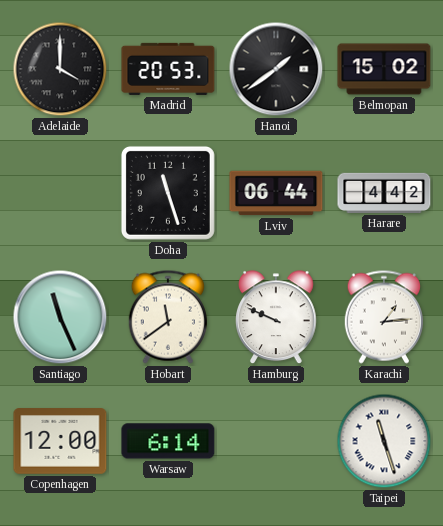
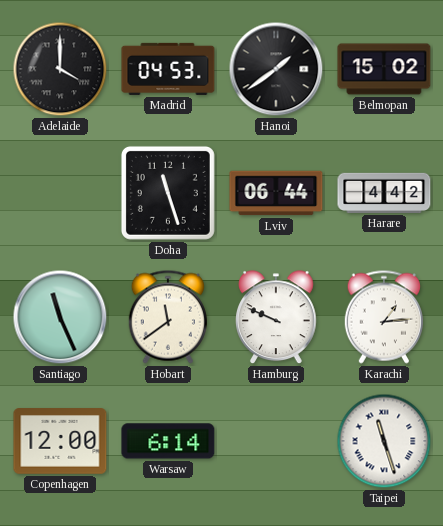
Madrid: 20:53 -> 04:53
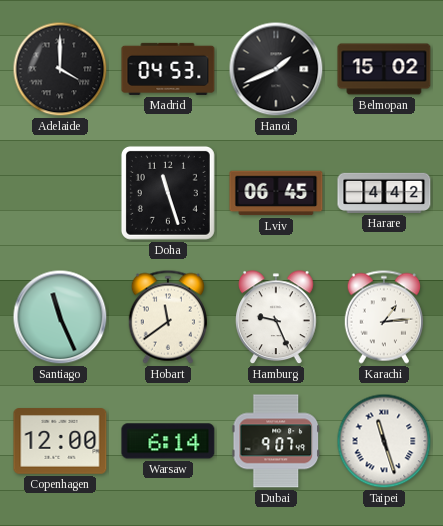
Hanoi: 1:39 -> 1:41
Lviv: 06:44 -> 06:45
Hamburg: 9:49 -> 9:26
Dubai: none -> 9:07
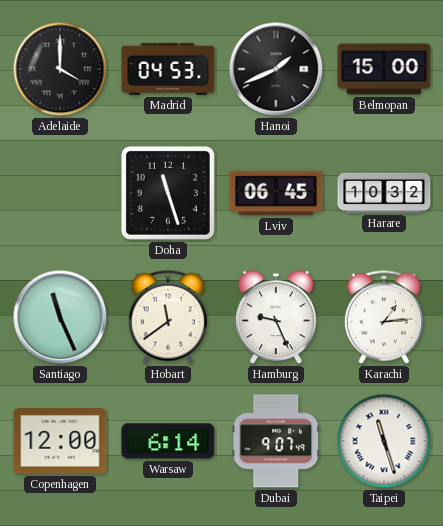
Belmopan: 15:02 -> 15:00
Harare: 4:42 -> 10:32
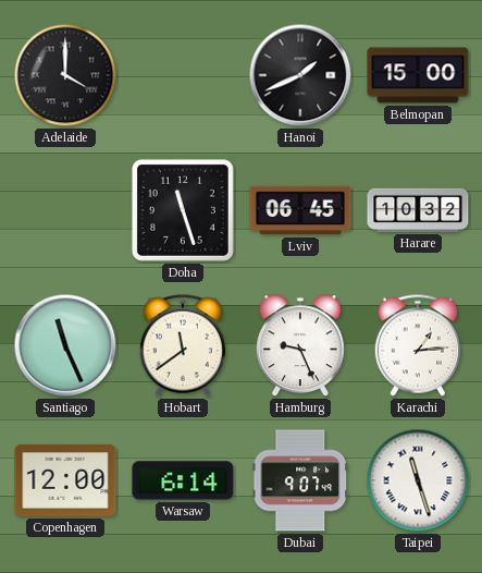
Madrid: 04:53 -> none
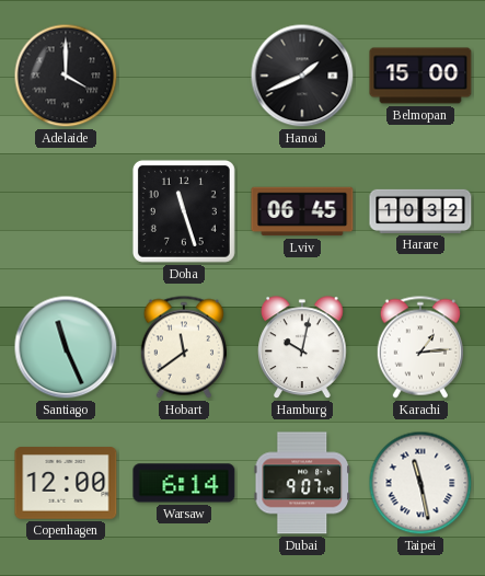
Hamburg: 9:26 -> 10:02
Taipei: 11:27 -> 11:28
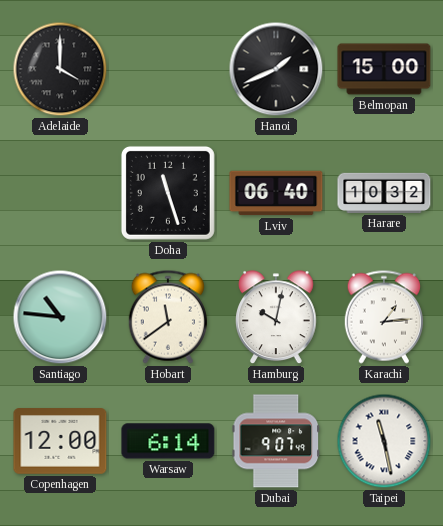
Lviv: 06:45 -> 06:40
Santiago: 11:26 -> 10:46
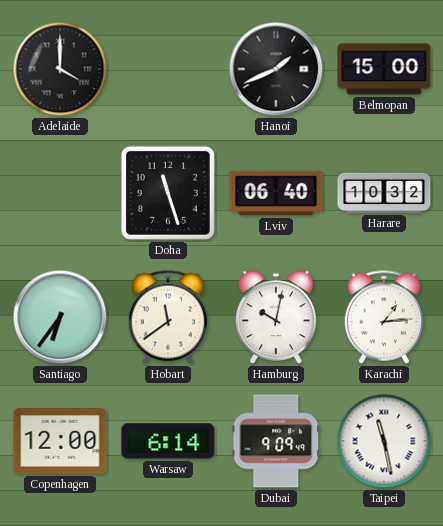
Santiago: 10:46 -> 6:36
Dubai: 9:07 -> 9:09
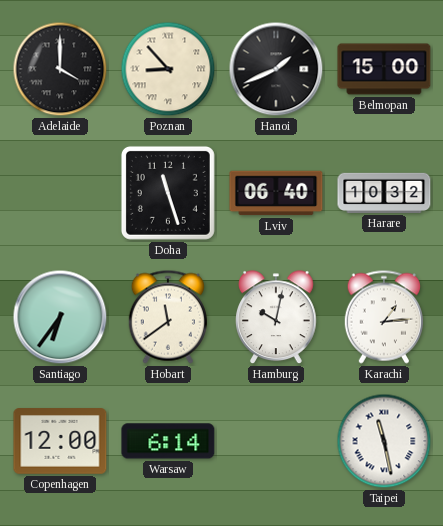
Poznan: none -> 8:53
Dubai: 9:09 -> none
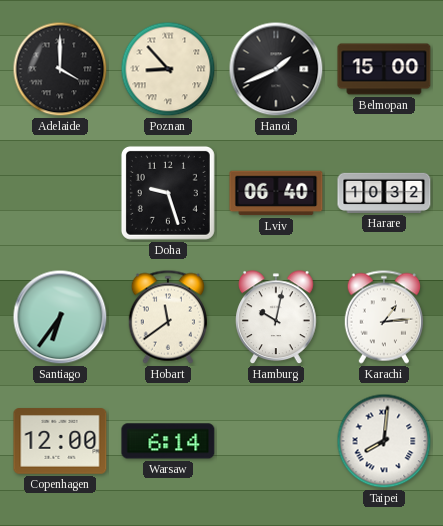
Doha: 11:27 -> 9:27
Taipei: 11:28 -> 8:01
